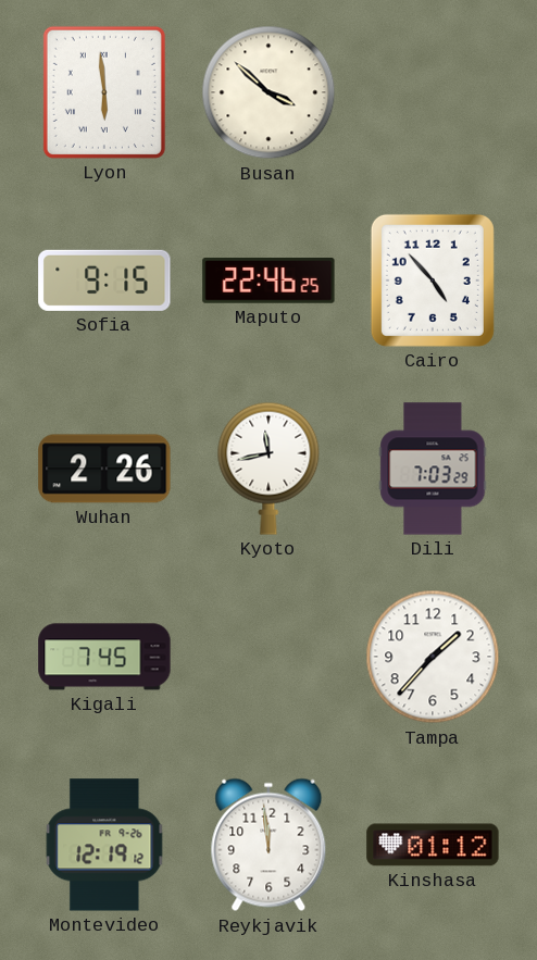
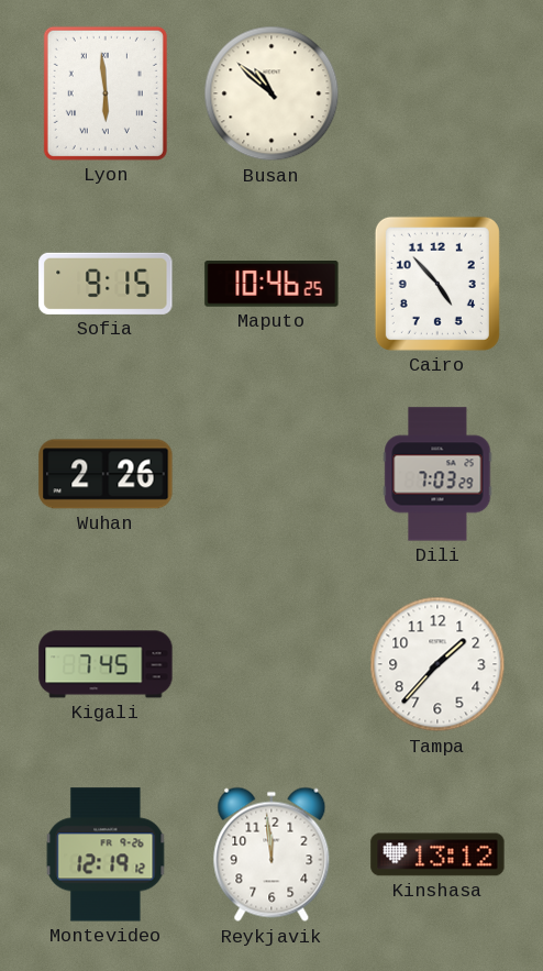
Busan: 3:52 -> 10:52
Maputo: 22:46 -> 10:46
Kyoto: 11:43 -> none
Kinshasa: 01:12 -> 13:12
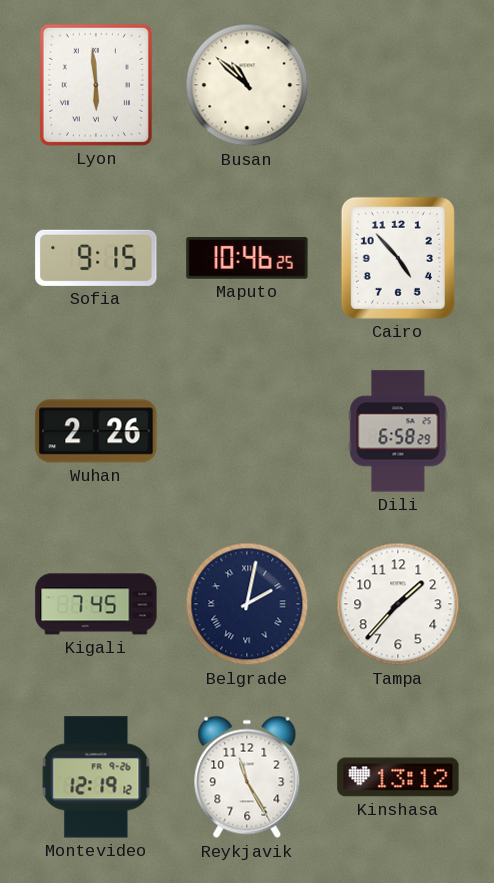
Dili: 7:03 -> 6:58
Belgrade: none -> 2:02
Reykjavik: 11:59 -> 11:25
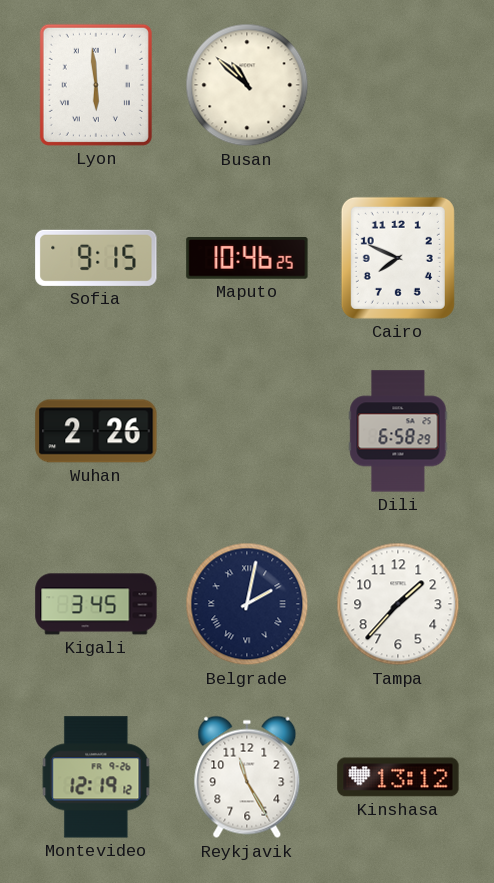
Cairo: 4:53 -> 7:49
Kigali: 7:45 -> 3:45
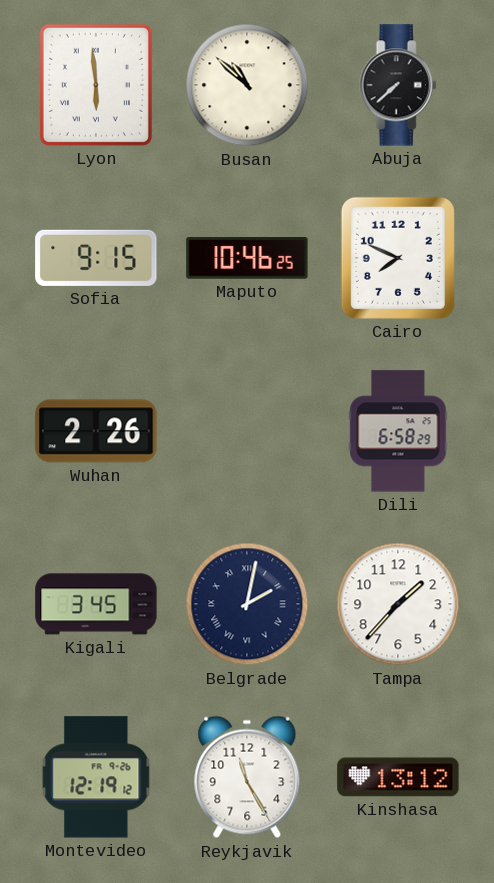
Abuja: none -> 7:38
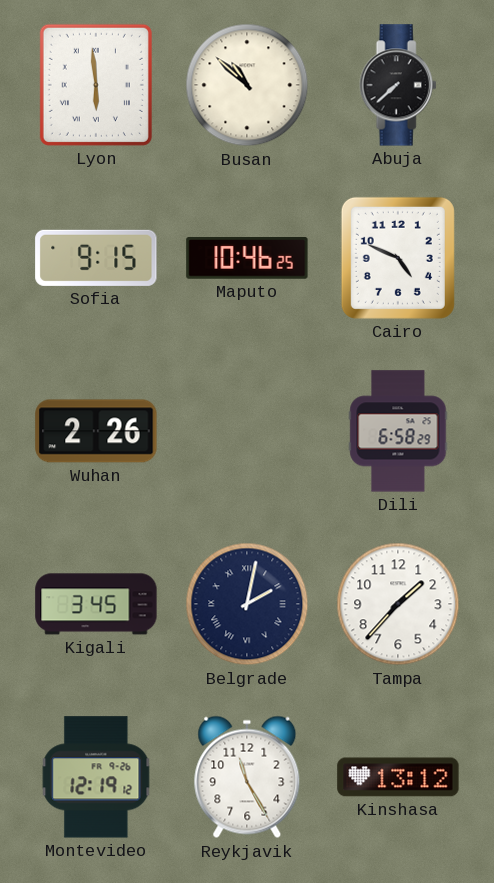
Cairo: 7:49 -> 4:49
